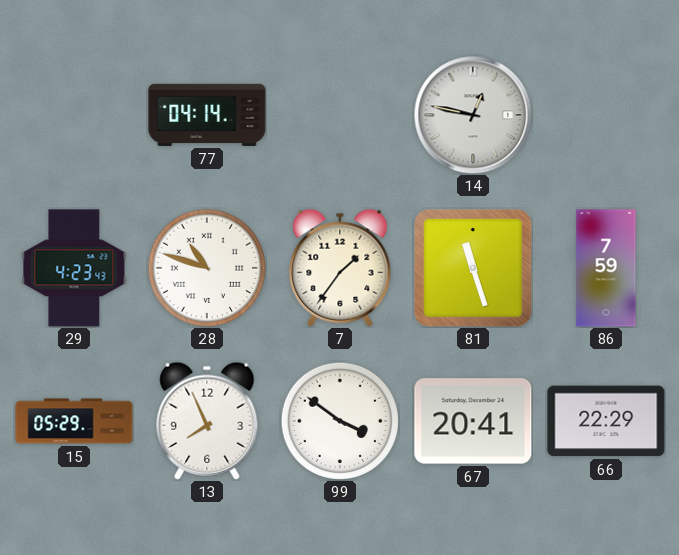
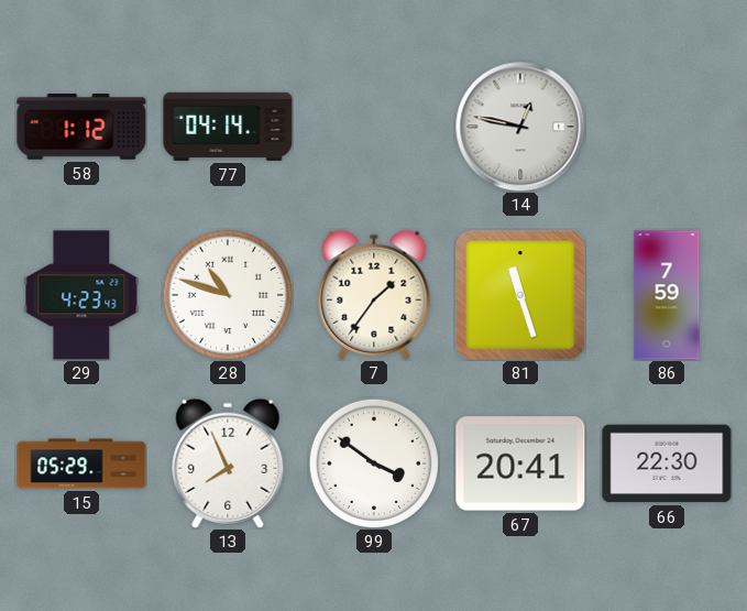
58: none -> 1:12
66: 22:29 -> 22:30
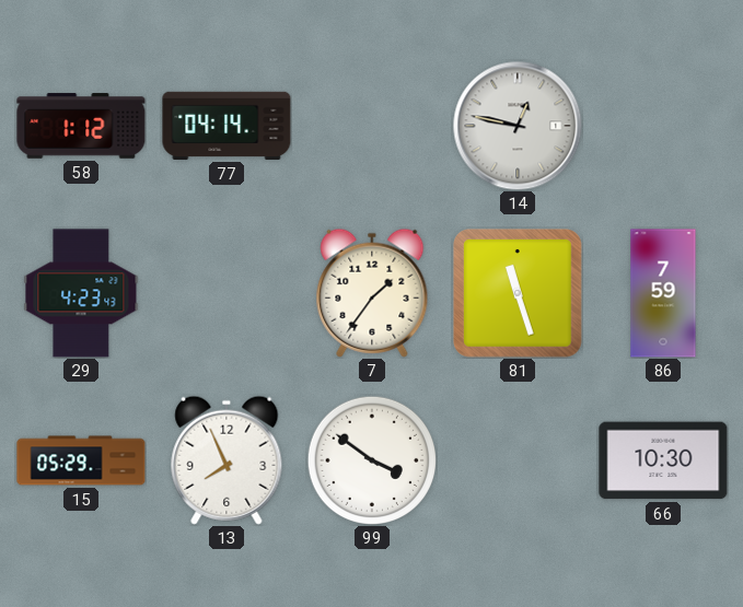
28: 10:48 -> none
67: 20:41 -> none
66: 22:30 -> 10:30
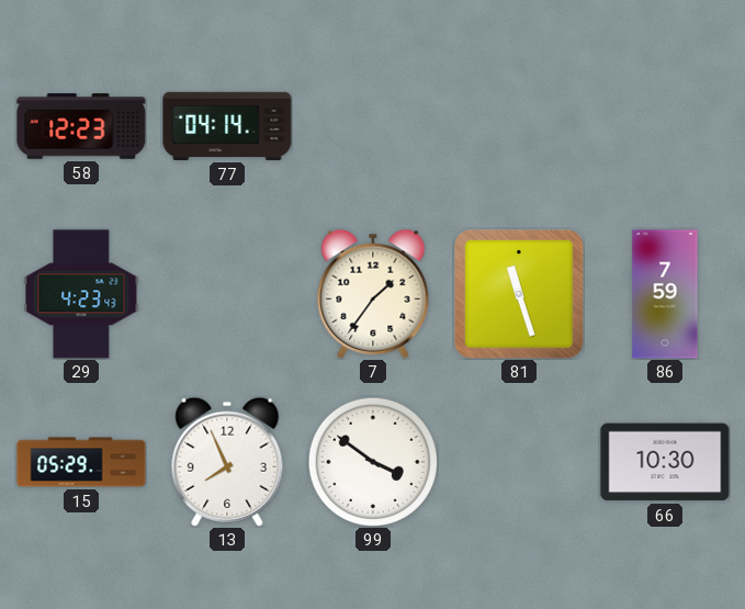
58: 1:12 -> 12:23
14: 12:47 -> none
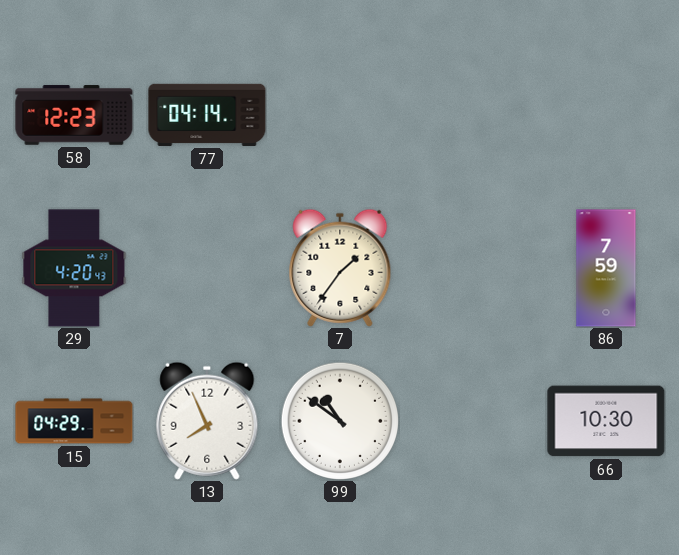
29: 4:23 -> 4:20
81: 11:27 -> none
15: 05:29 -> 04:29
99: 3:51 -> 10:51
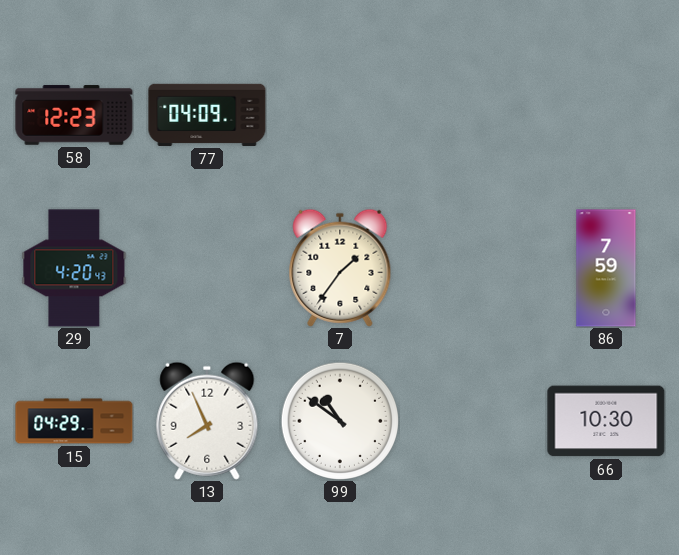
77: 04:14 -> 04:09
